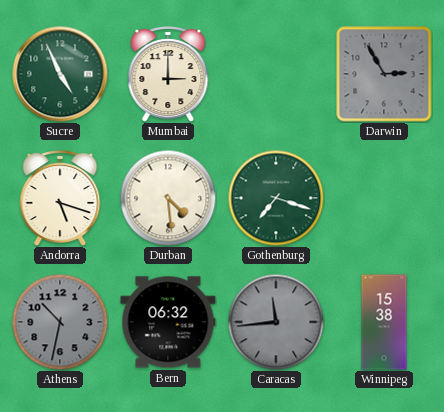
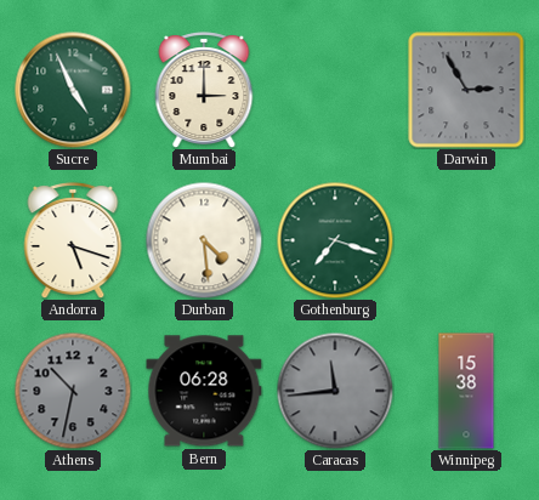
Bern: 06:32 -> 06:28
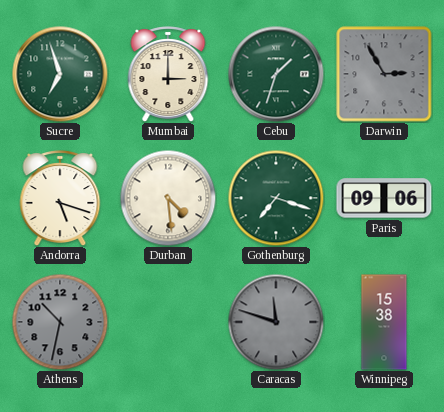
Sucre: 4:56 -> 6:57
Cebu: none -> 1:33
Paris: none -> 09:06
Bern: 06:28 -> none
Caracas: 11:44 -> 11:48
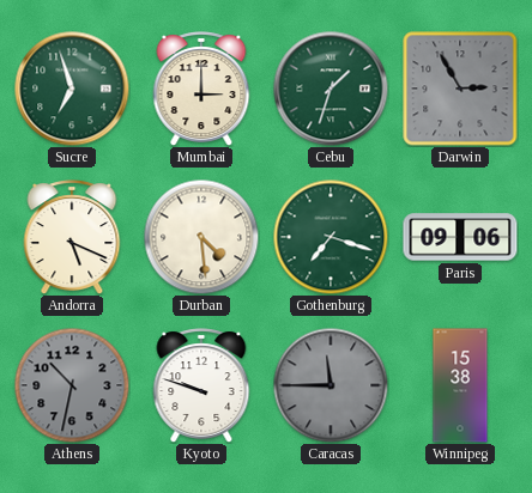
Andorra: 5:18 -> 5:19
Kyoto: none -> 9:48
Caracas: 11:48 -> 11:45
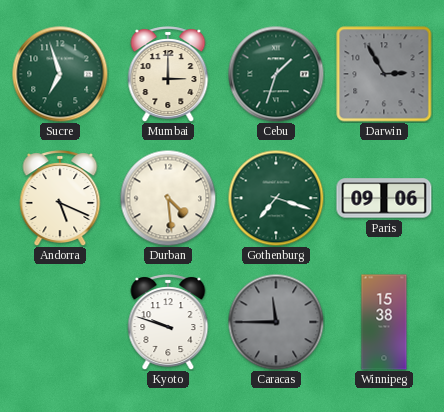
Athens: 10:32 -> none
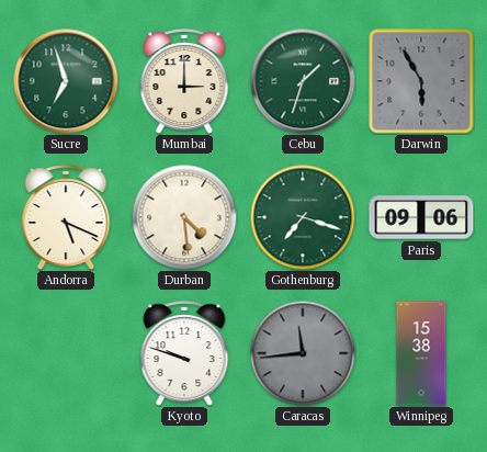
Darwin: 2:55 -> 5:55
Caracas: 11:45 -> 11:44
